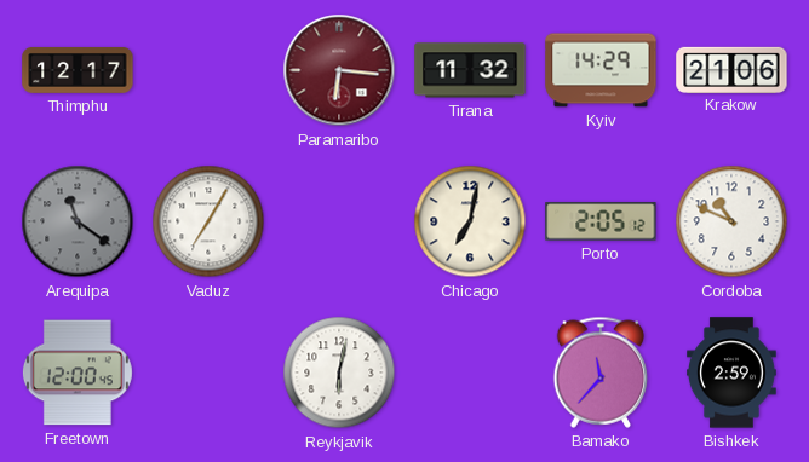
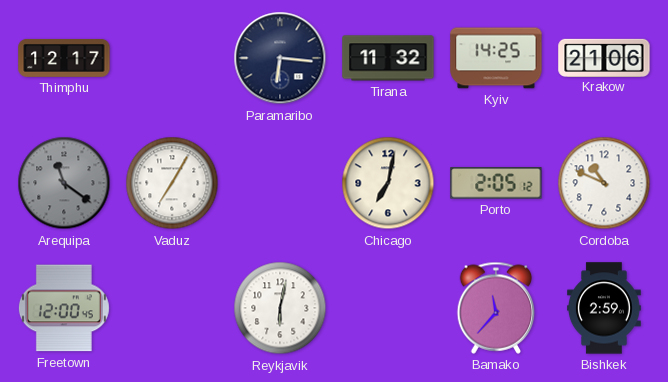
Paramaribo dial: burgundy -> navy
Kyiv: 14:29 -> 14:25
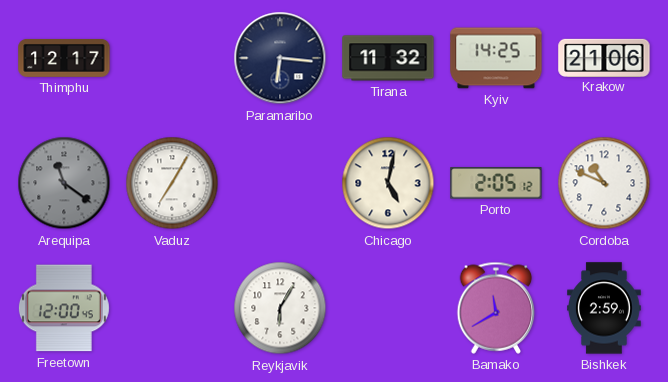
Chicago: 7:02 -> 5:02
Reykjavik: 6:02 -> 6:05
Bamako: 11:37 -> 11:40
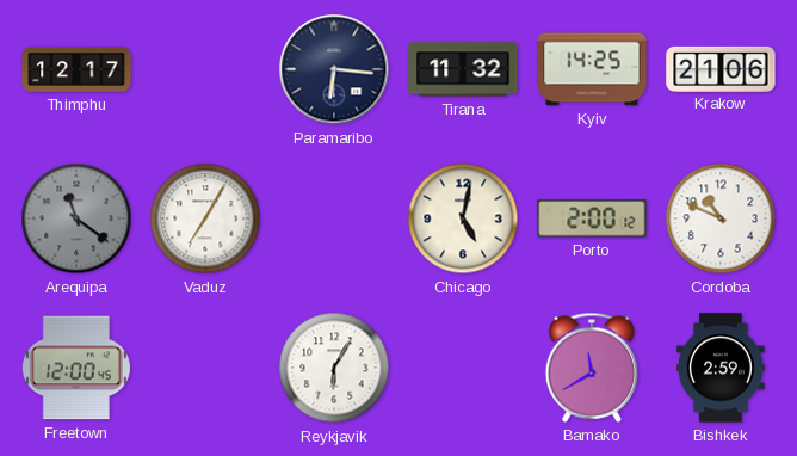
Porto: 2:05 -> 2:00
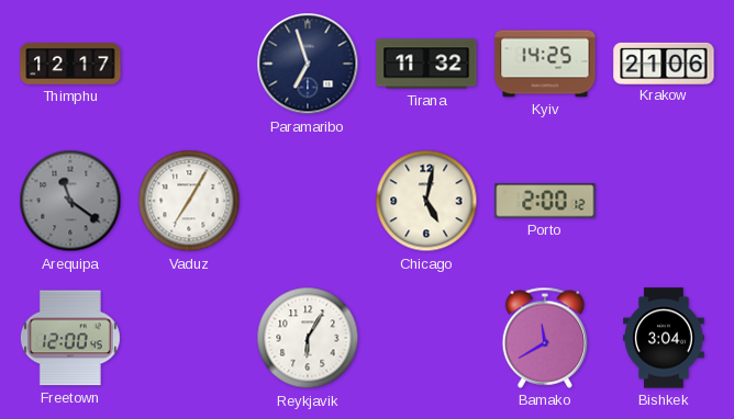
Paramaribo: 6:16 -> 6:57
Cordoba: 10:49 -> none
Bishkek: 2:59 -> 3:04
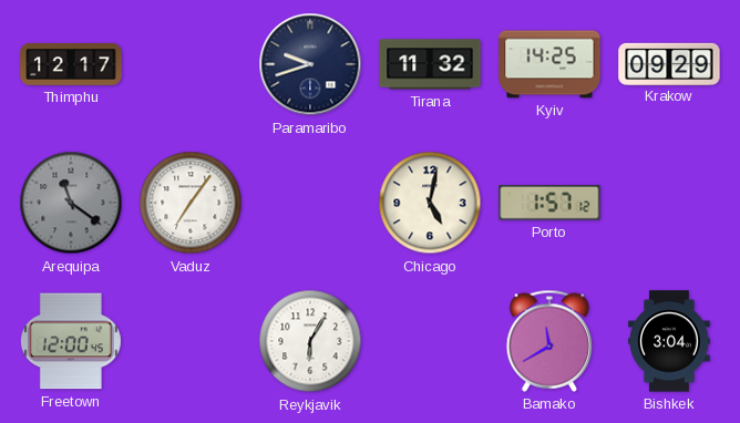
Paramaribo: 6:57 -> 9:42
Krakow: 21:06 -> 09:29
Vaduz: 7:05 -> 7:06
Porto: 2:00 -> 1:57
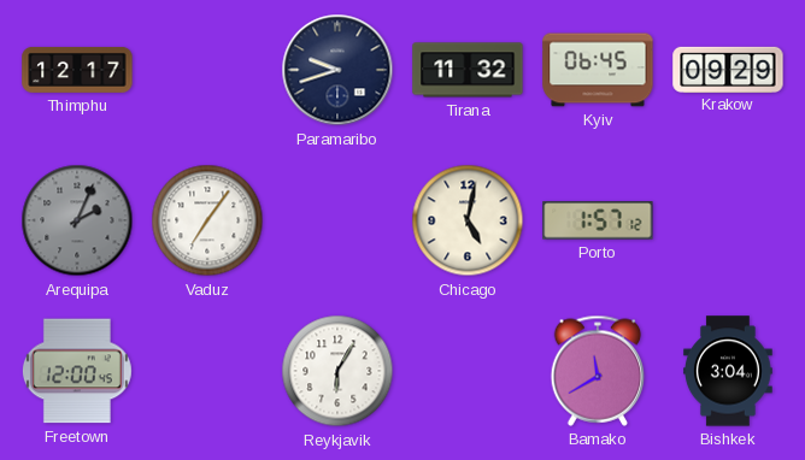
Kyiv: 14:25 -> 06:45
Arequipa: 11:21 -> 2:04
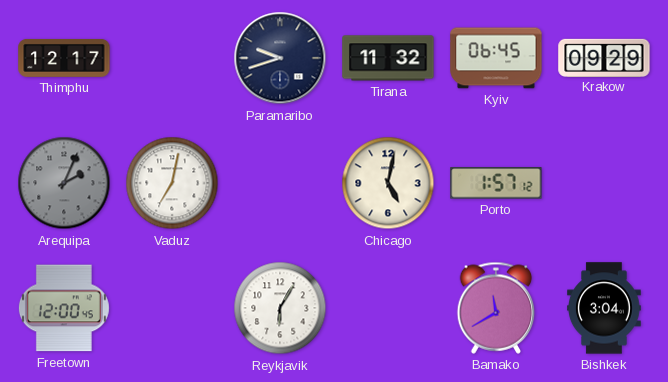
Vaduz: 7:06 -> 7:02
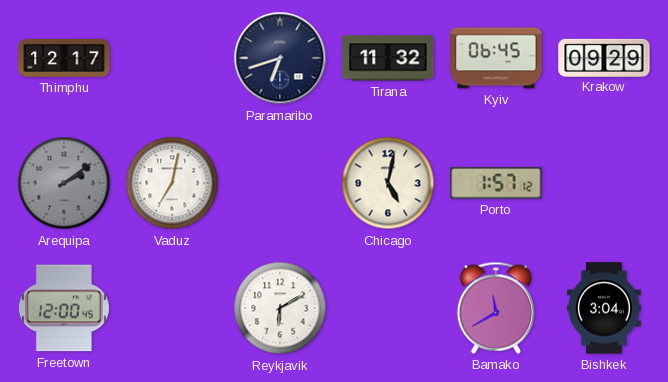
Paramaribo: 9:42 -> 6:42
Arequipa: 2:04 -> 2:09
Reykjavik: 6:05 -> 6:10
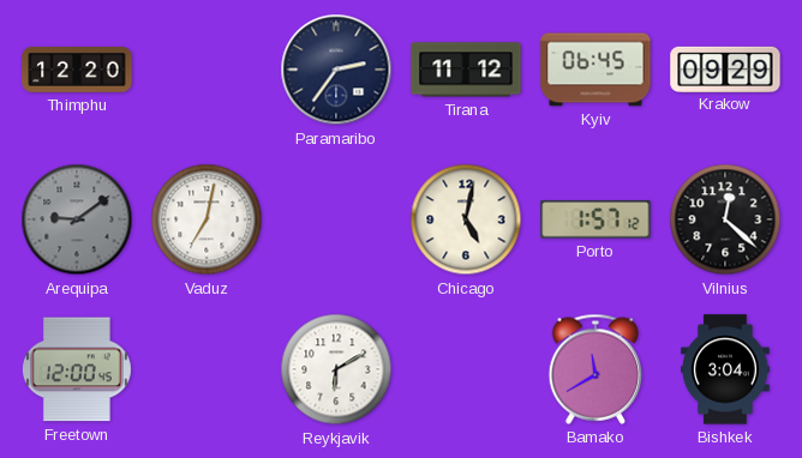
Thimphu: 12:17 -> 12:20
Paramaribo: 6:42 -> 2:36
Tirana: 11:32 -> 11:12
Arequipa: 2:09 -> 9:09
Vilnius: none -> 12:22
